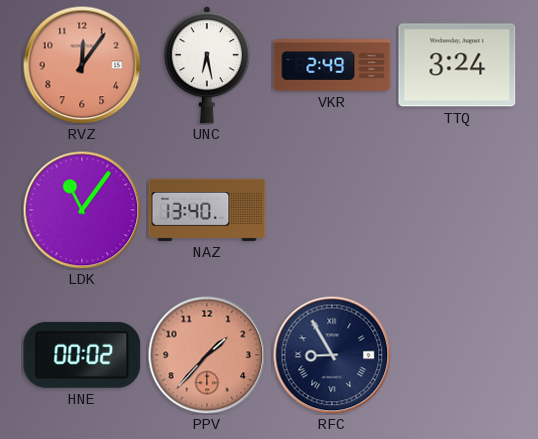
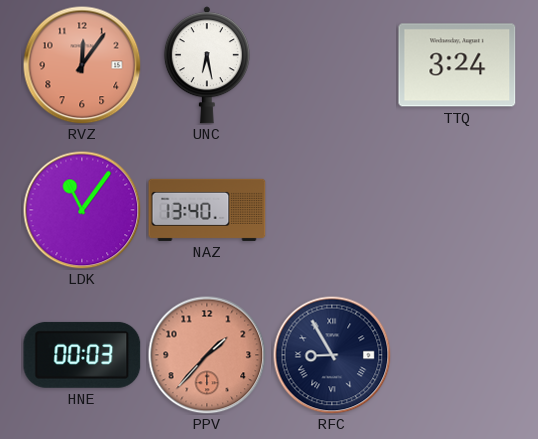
VKR: 2:49 -> none
HNE: 00:02 -> 00:03
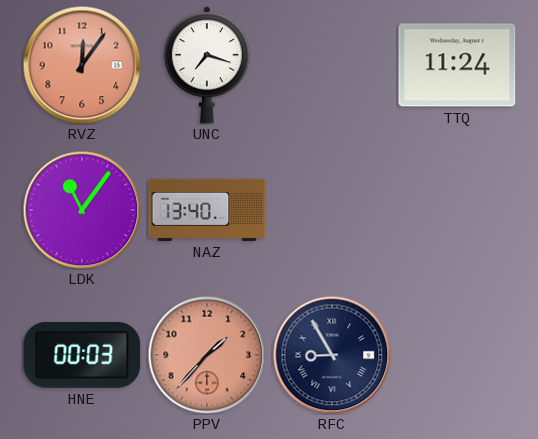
UNC: 6:28 -> 7:18
TTQ: 3:24 -> 11:24
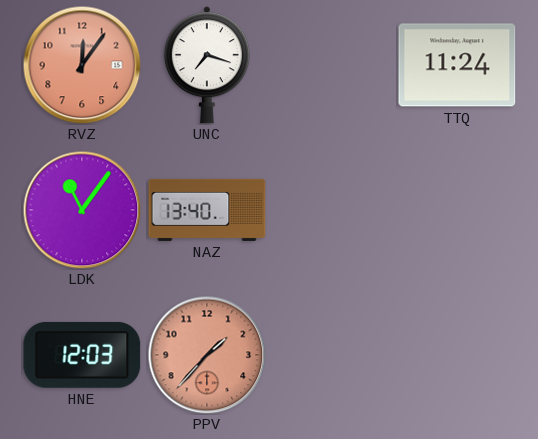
HNE: 00:03 -> 12:03
RFC: 8:55 -> none
